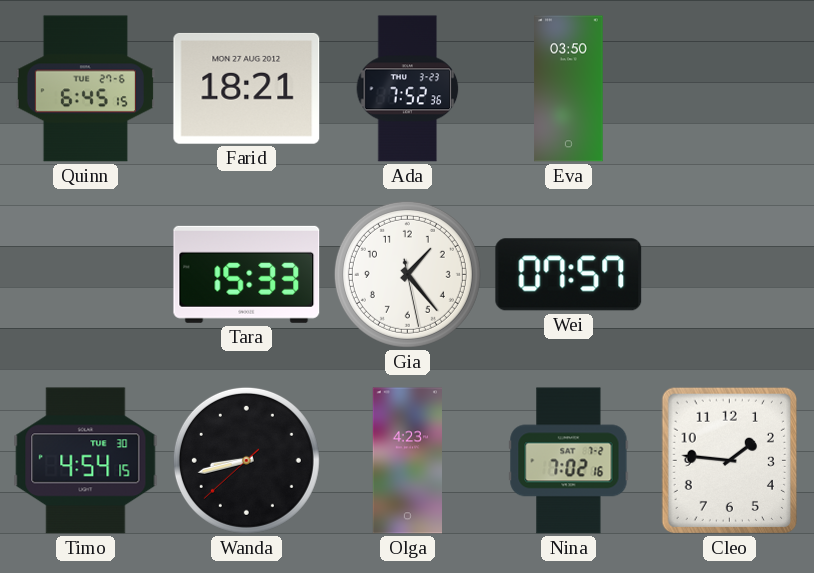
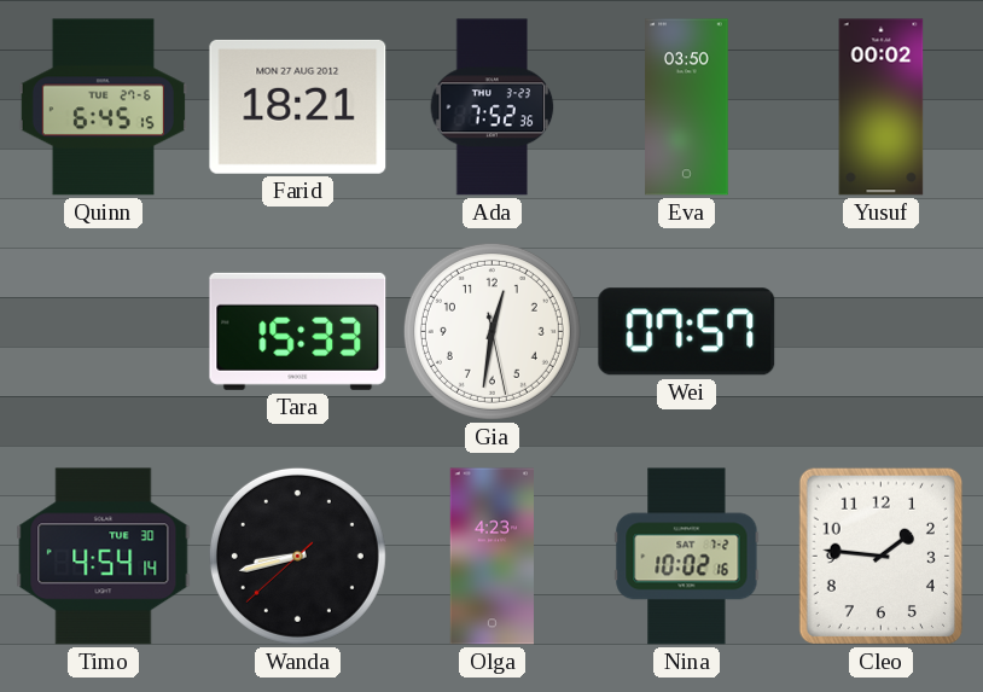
Yusuf: none -> 00:02
Gia: 1:23 -> 12:31
Timo: 4:54:15 -> 4:54:14
Nina: 7:02 -> 10:02
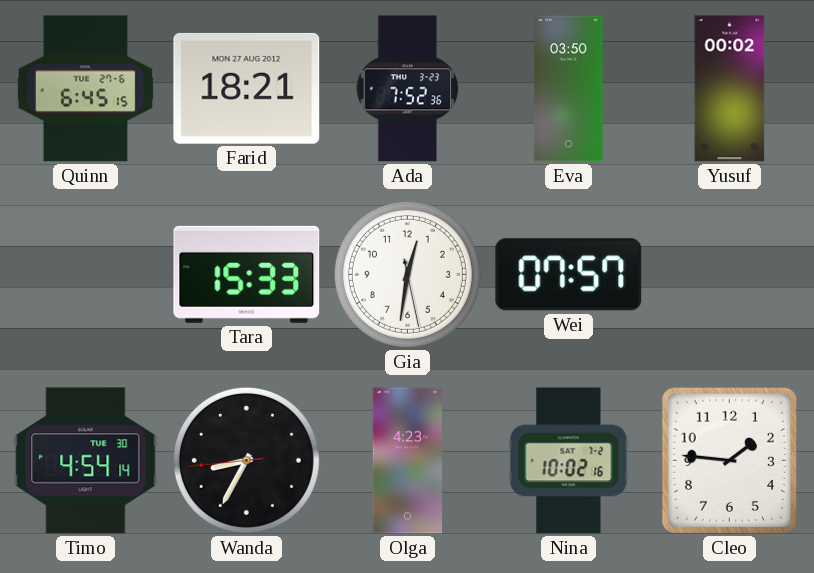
Wanda: 8:42 -> 8:34
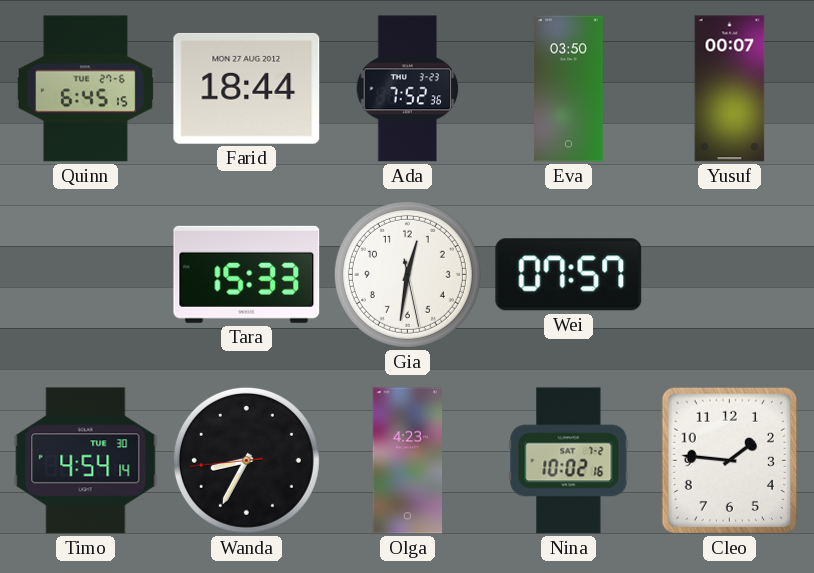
Farid: 18:21 -> 18:44
Yusuf: 00:02 -> 00:07
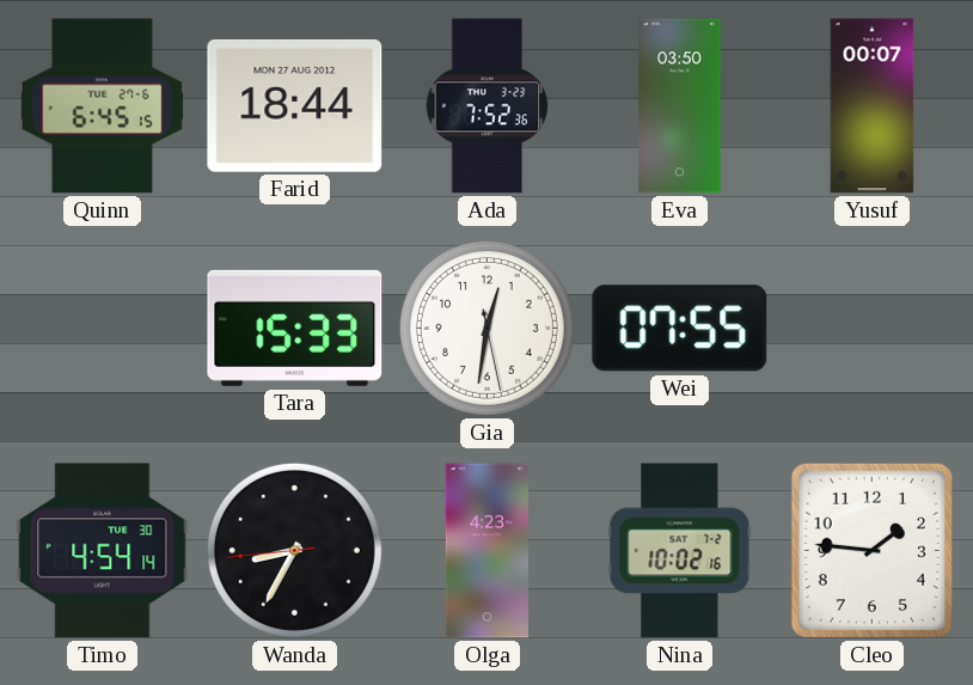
Wei: 07:57 -> 07:55
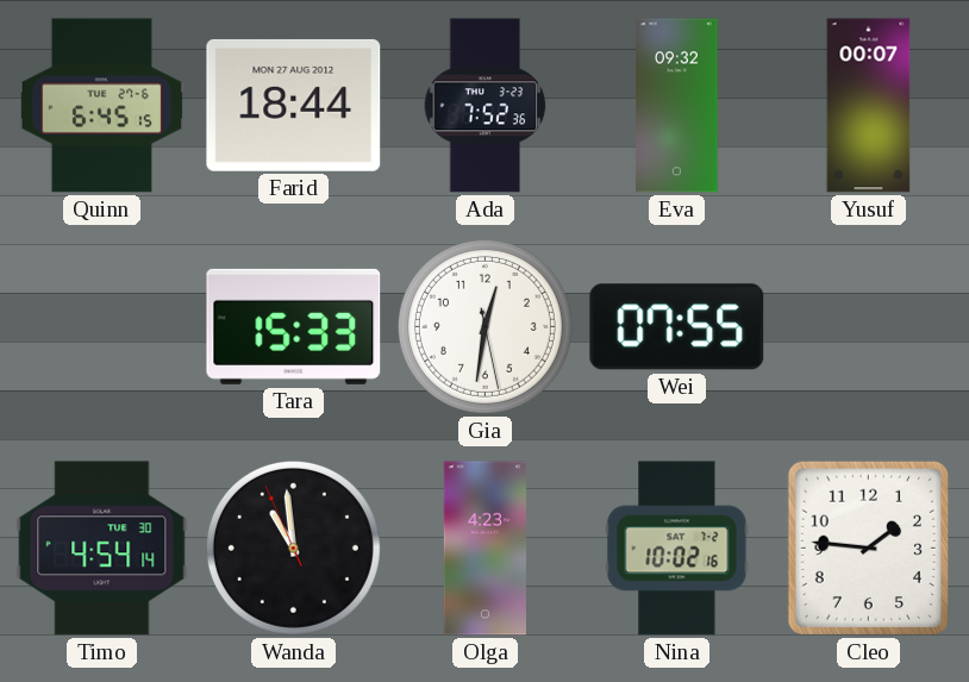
Eva: 03:50 -> 09:32
Wanda: 8:34 -> 10:58
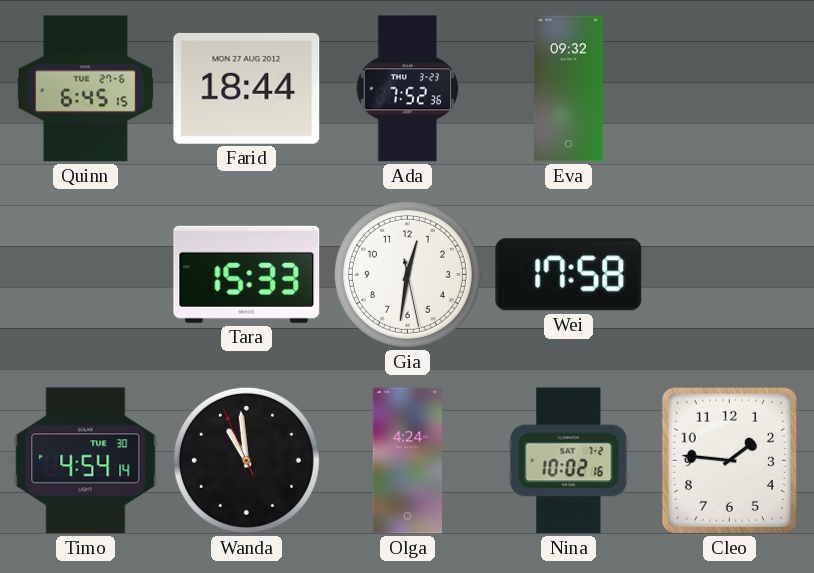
Yusuf: 00:07 -> none
Wei: 07:55 -> 17:58
Olga: 4:23 -> 4:24
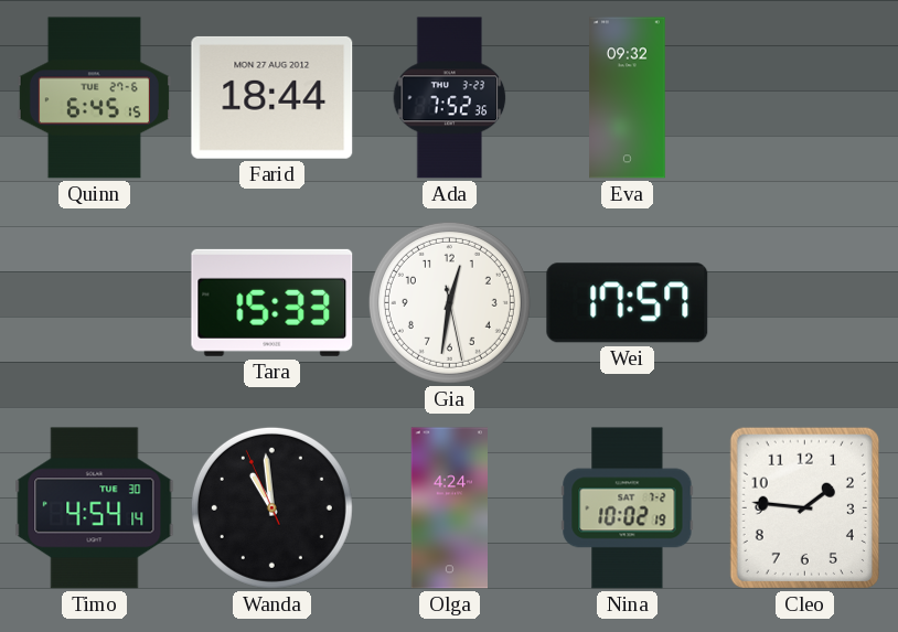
Wei: 17:58 -> 17:57
Nina: 10:02:16 -> 10:02:19
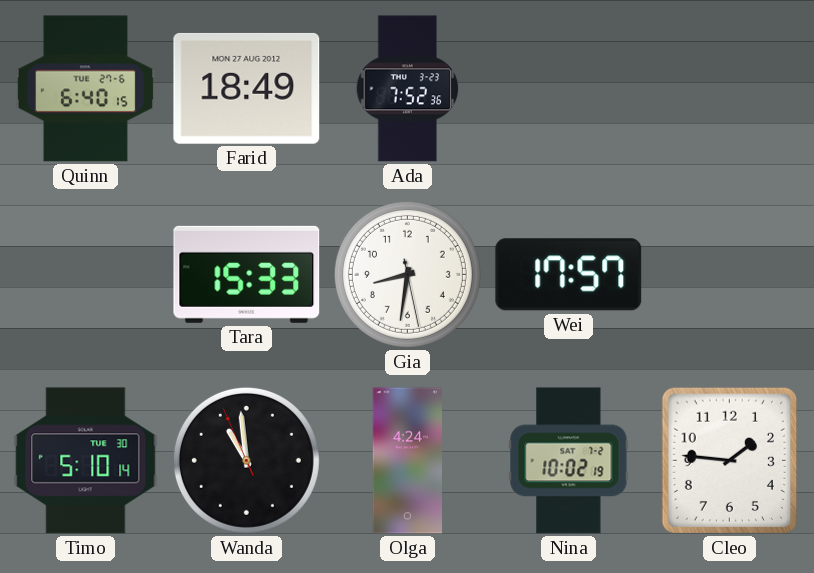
Quinn: 6:45 -> 6:40
Farid: 18:44 -> 18:49
Eva: 09:32 -> none
Gia: 12:31 -> 8:31
Timo: 4:54 -> 5:10
